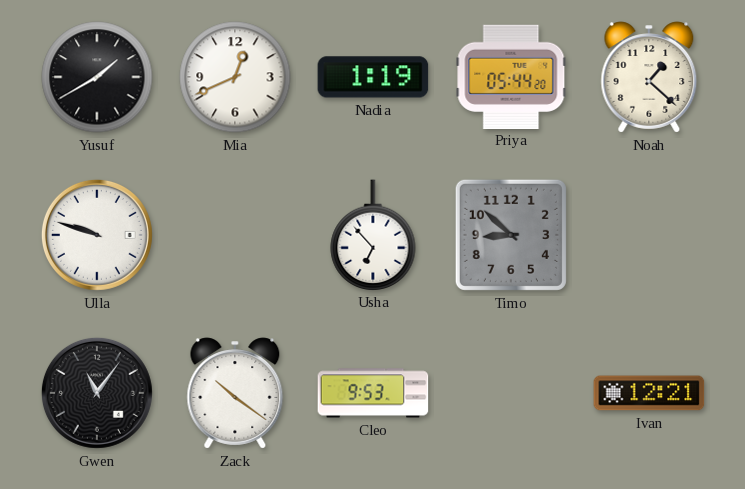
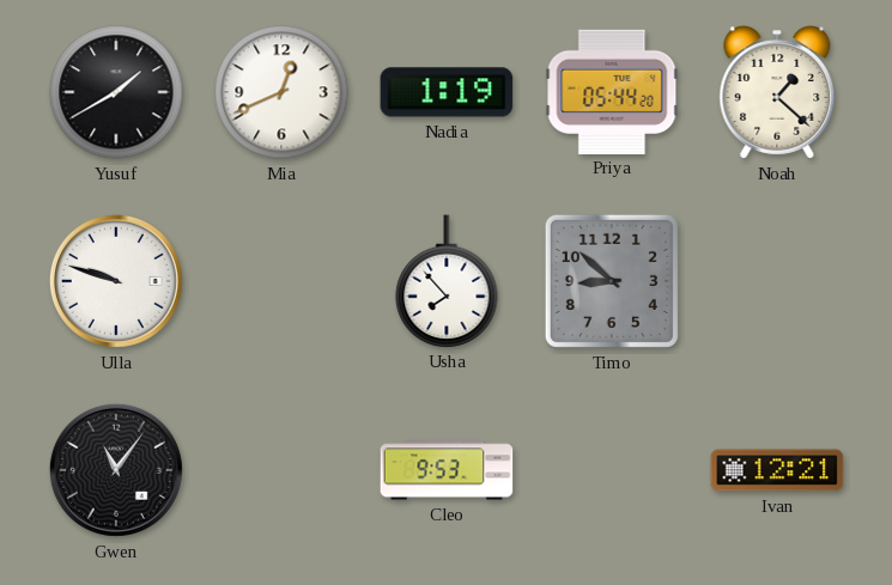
Usha: 6:53 -> 7:53
Zack: 10:21 -> none
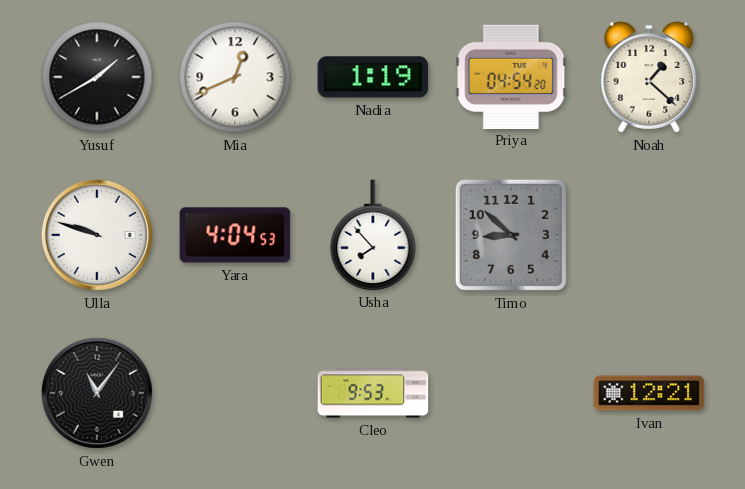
Priya: 05:44 -> 04:54
Yara: none -> 4:04
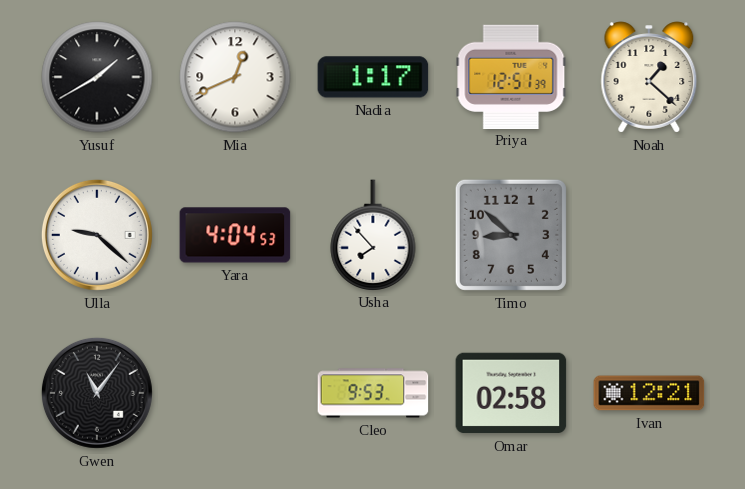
Nadia: 1:19 -> 1:17
Priya: 04:54 -> 12:51
Ulla: 9:48 -> 9:22
Omar: none -> 02:58
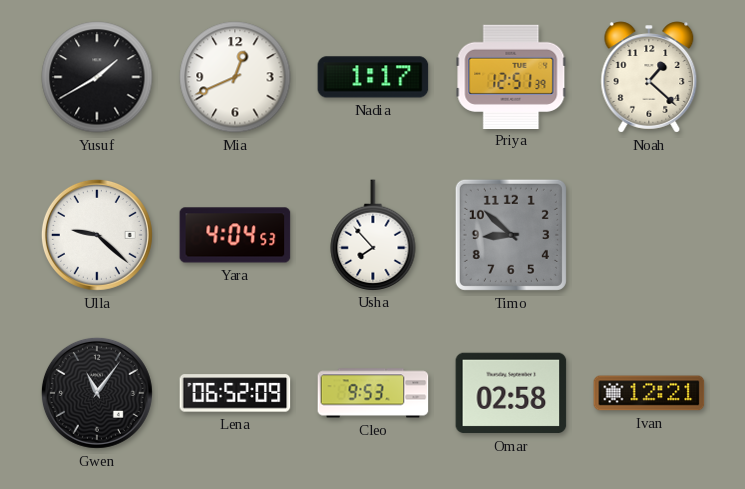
Lena: none -> 06:52
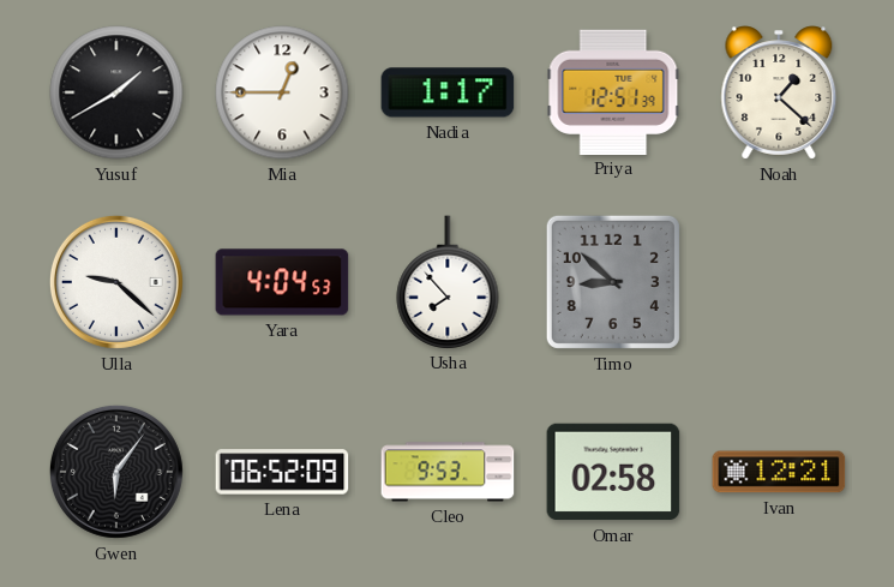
Mia: 12:41 -> 12:45
Gwen: 11:06 -> 6:06
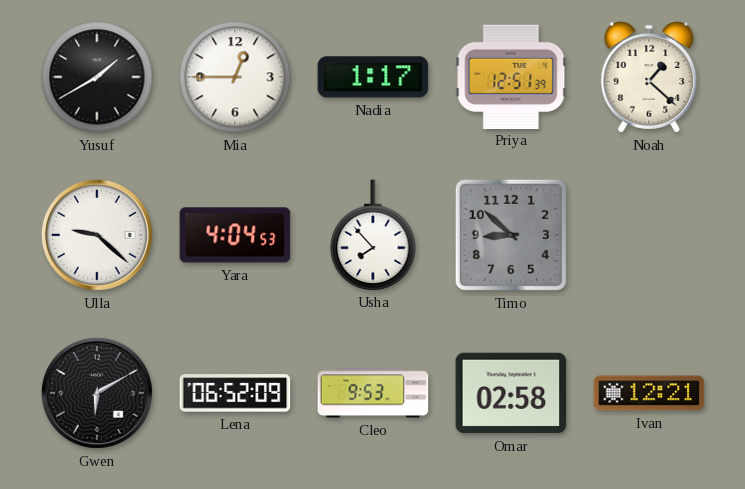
Gwen: 6:06 -> 6:10
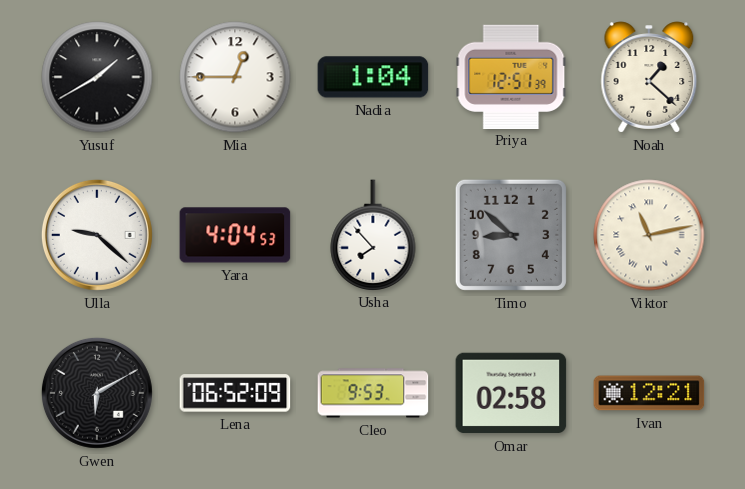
Nadia: 1:17 -> 1:04
Viktor: none -> 11:13
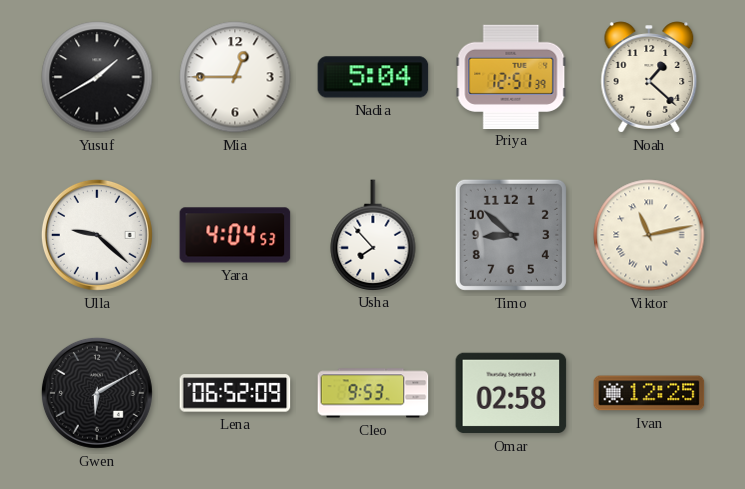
Nadia: 1:04 -> 5:04
Ivan: 12:21 -> 12:25
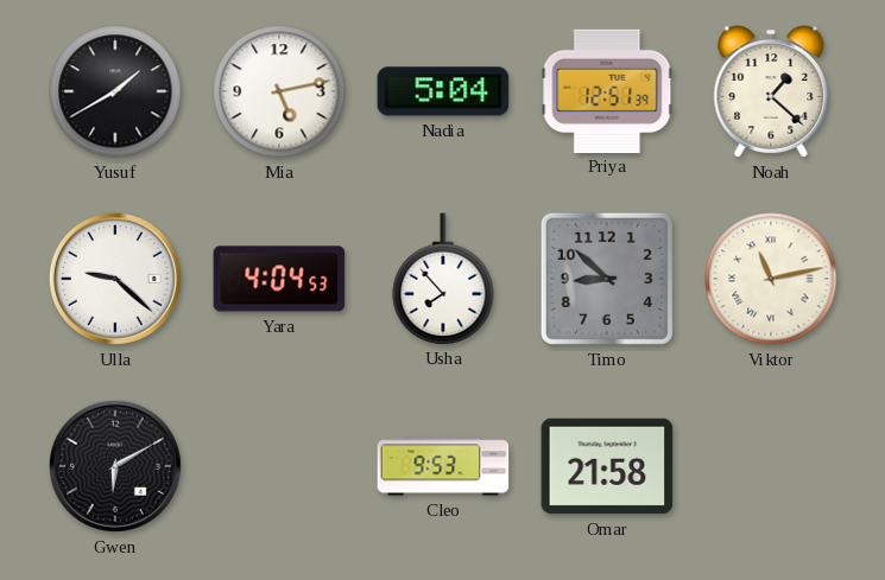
Mia: 12:45 -> 5:13
Lena: 06:52 -> none
Omar: 02:58 -> 21:58
Ivan: 12:25 -> none
